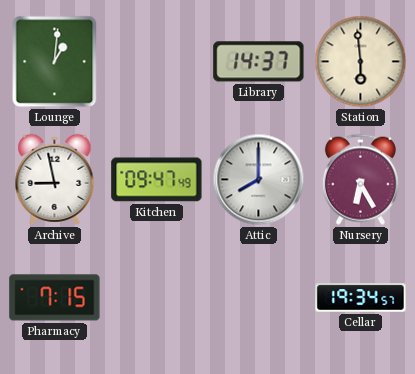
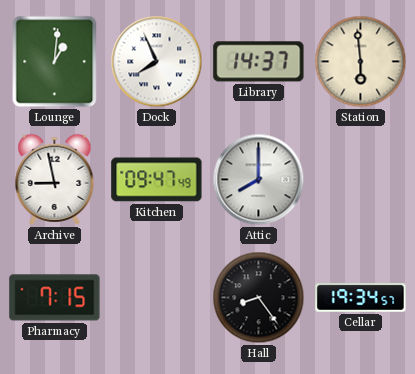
Dock: none -> 7:56
Nursery: 6:25 -> none
Hall: none -> 8:24
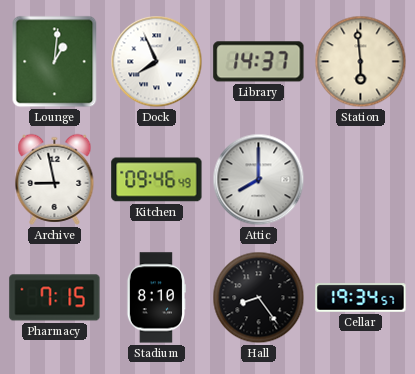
Kitchen: 09:47 -> 09:46
Stadium: none -> 8:10
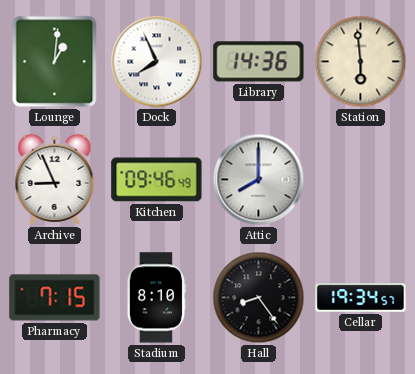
Library: 14:37 -> 14:36
Archive: 8:58 -> 8:56
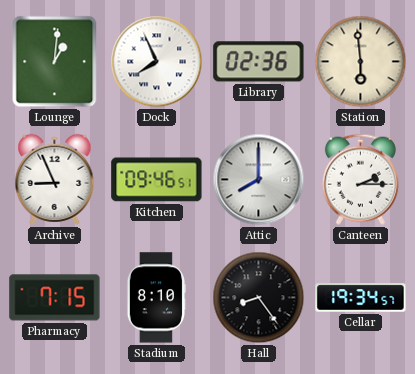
Library: 14:36 -> 02:36
Kitchen: 09:46:49 -> 09:46:51
Canteen: none -> 2:15
